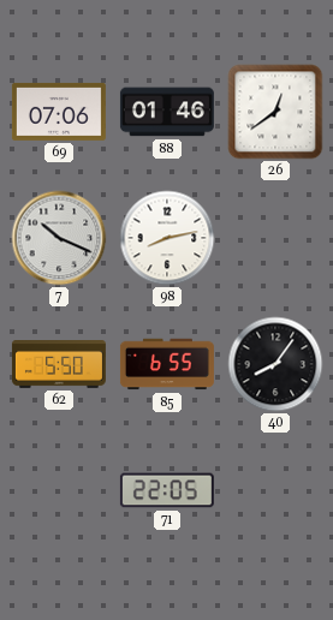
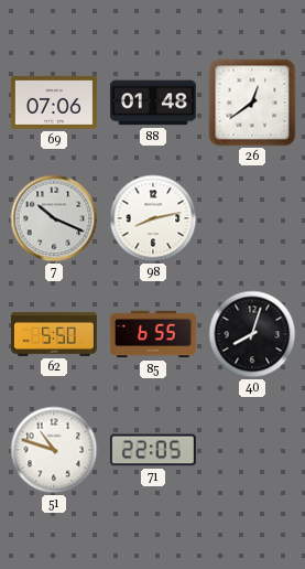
88: 01:46 -> 01:48
40: 8:06 -> 8:03
51: none -> 10:48
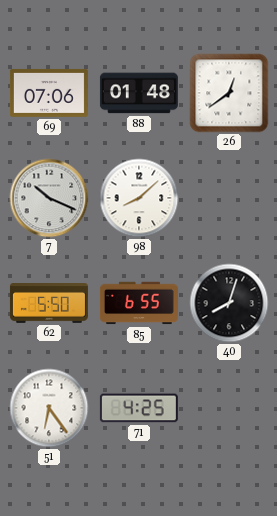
98: 8:13 -> 8:08
51: 10:48 -> 6:24
71: 22:05 -> 4:25
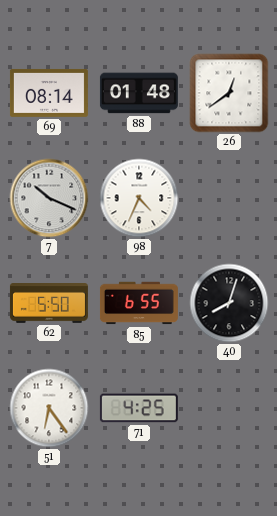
69: 07:06 -> 08:14
98: 8:08 -> 4:34
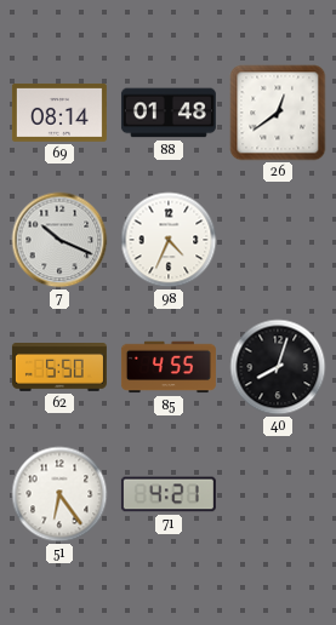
85: 6:55 -> 4:55
71: 4:25 -> 4:21
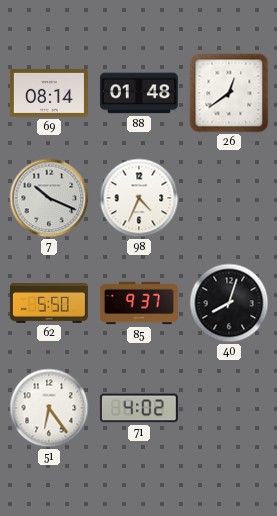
85: 4:55 -> 9:37
71: 4:21 -> 4:02
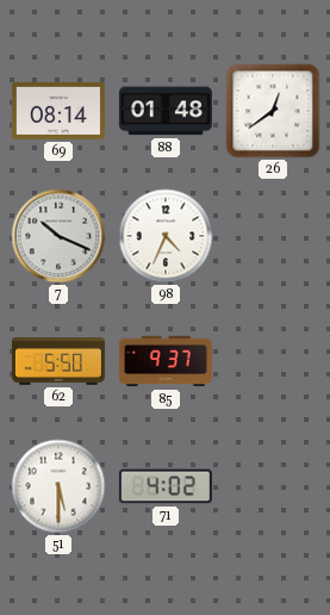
40: 8:03 -> none
51: 6:24 -> 5:30
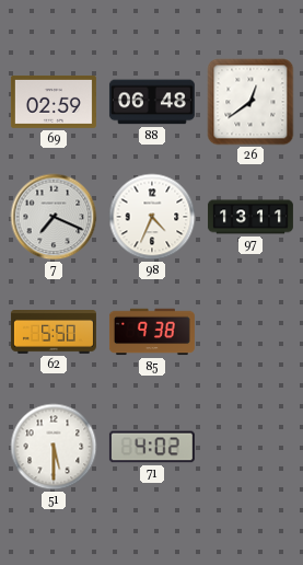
69: 08:14 -> 02:59
88: 01:48 -> 06:48
7: 10:19 -> 7:19
97: none -> 13:11
85: 9:37 -> 9:38
